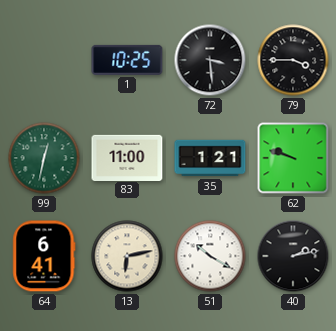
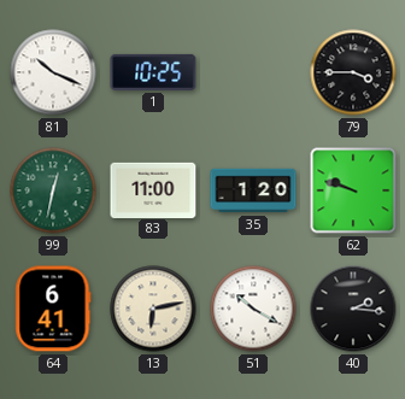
81: none -> 10:19
72: 3:29 -> none
35: 1:21 -> 1:20
40: 2:13 -> 2:16
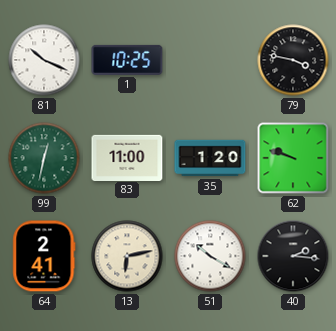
79: 3:45 -> 3:47
64: 6:41 -> 2:41
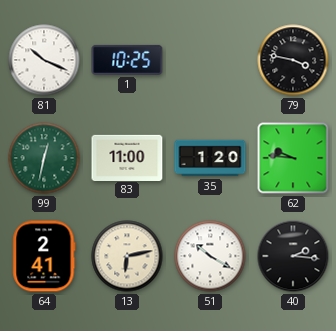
62: 9:48 -> 9:46
